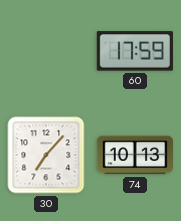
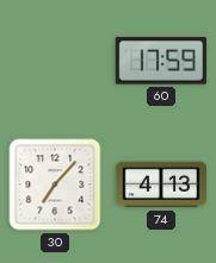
74: 10:13 -> 4:13
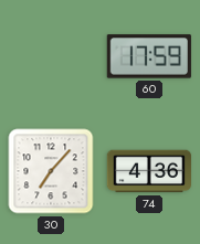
74: 4:13 -> 4:36
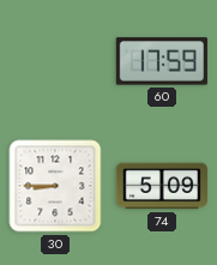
30: 7:07 -> 8:45
74: 4:36 -> 5:09
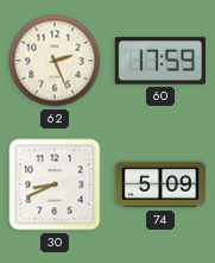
62: none -> 2:26
30: 8:45 -> 8:41
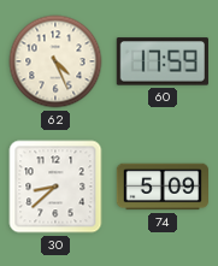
62: 2:26 -> 4:26
30: 8:41 -> 8:38
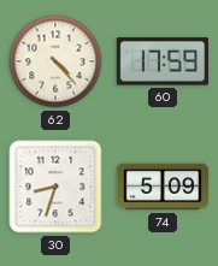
62: 4:26 -> 4:23
30: 8:38 -> 8:33
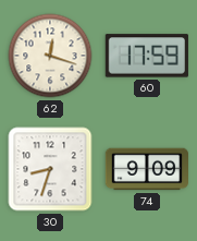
62: 4:23 -> 12:18
74: 5:09 -> 9:09
